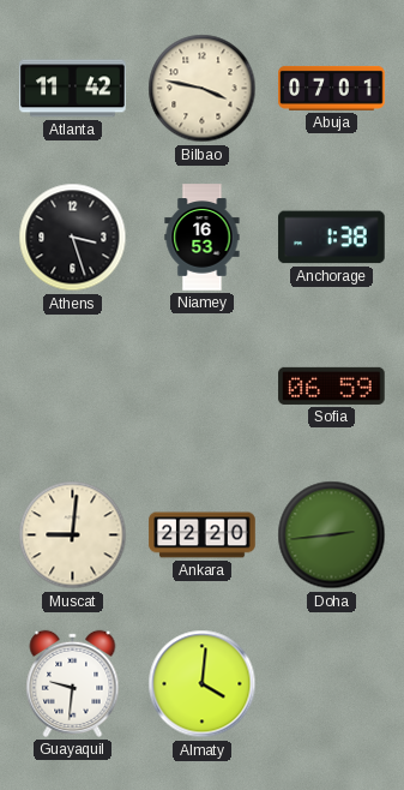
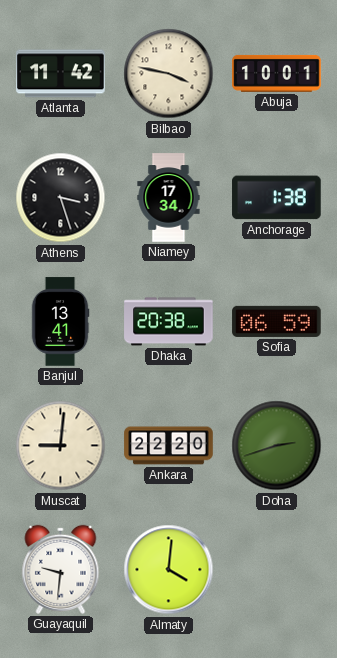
Abuja: 07:01 -> 10:01
Niamey: 16:53 -> 17:34
Banjul: none -> 13:41
Dhaka: none -> 20:38
Doha: 2:44 -> 2:42
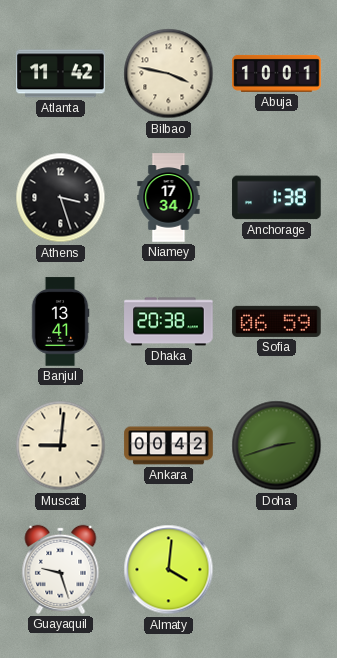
Ankara: 22:20 -> 00:42
Guayaquil: 9:31 -> 9:27
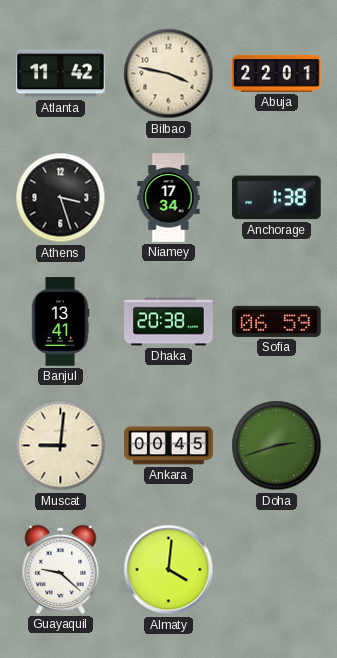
Abuja: 10:01 -> 22:01
Ankara: 00:42 -> 00:45
Guayaquil: 9:27 -> 9:22
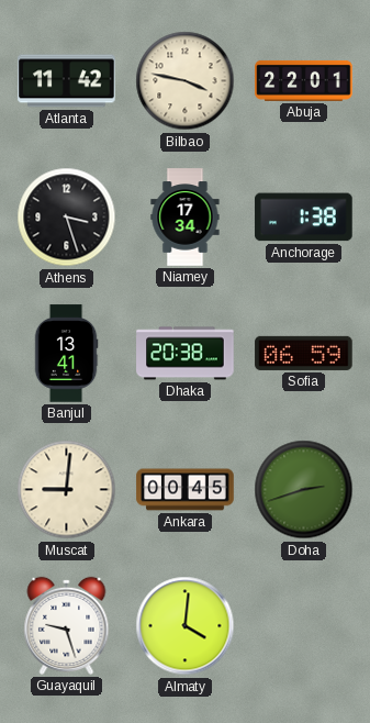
Guayaquil: 9:22 -> 9:27
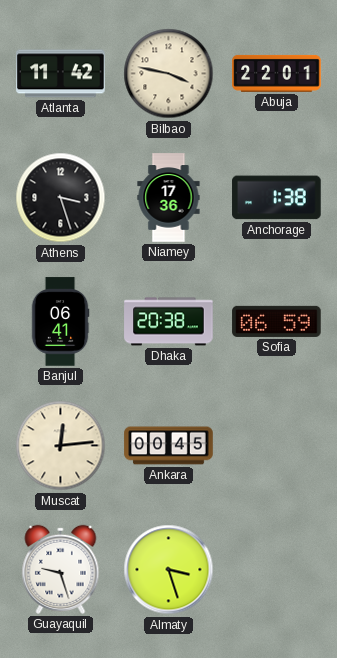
Niamey: 17:34 -> 17:36
Banjul: 13:41 -> 06:41
Muscat: 9:01 -> 12:14
Doha: 2:42 -> none
Almaty: 4:01 -> 3:27
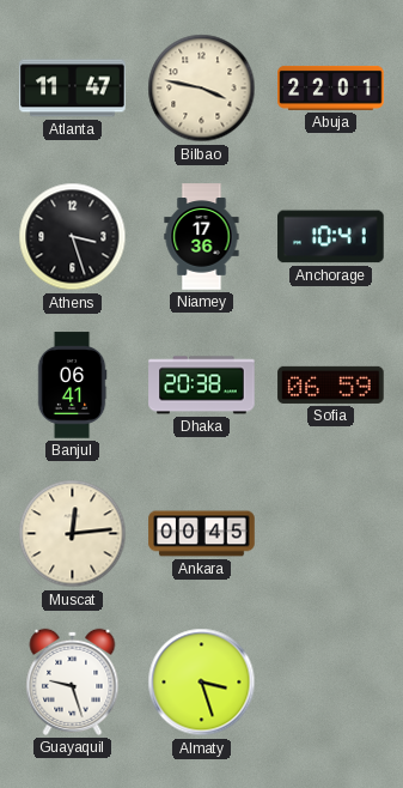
Atlanta: 11:42 -> 11:47
Anchorage: 1:38 -> 10:41
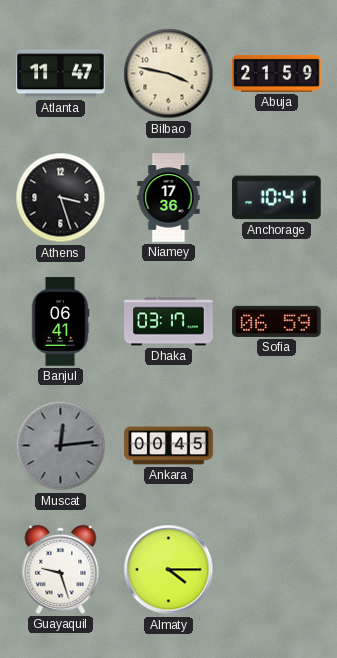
Abuja: 22:01 -> 21:59
Dhaka: 20:38 -> 03:17
Muscat dial: cream -> grey
Almaty: 3:27 -> 4:15
